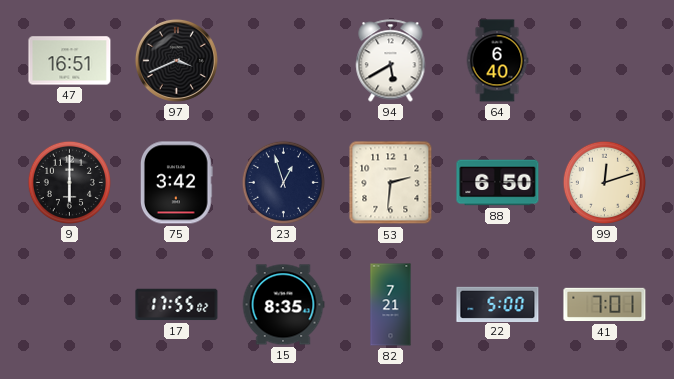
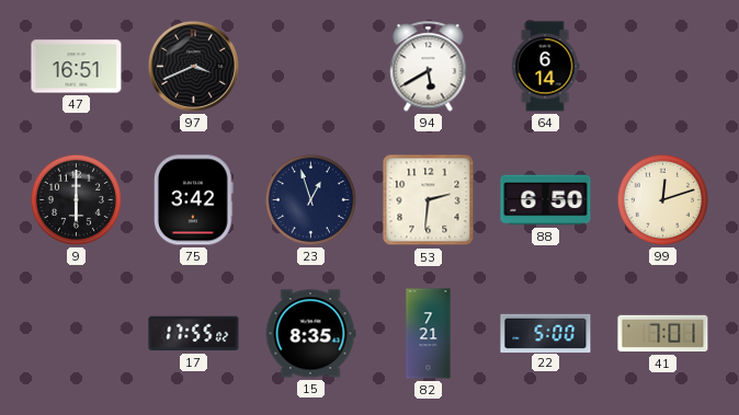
64: 6:40 -> 6:14
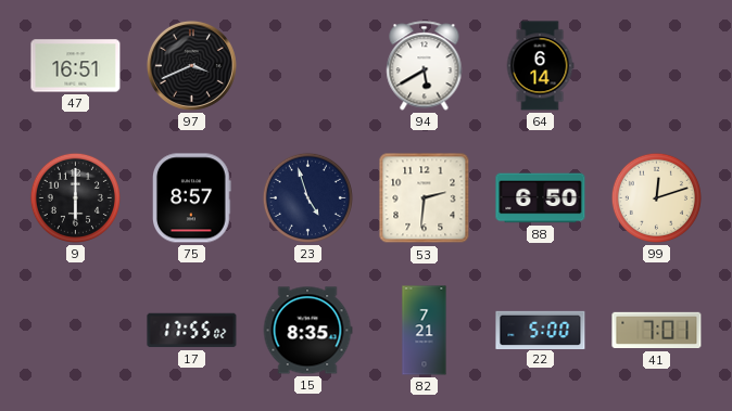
75: 3:42 -> 8:57
23: 12:57 -> 4:57
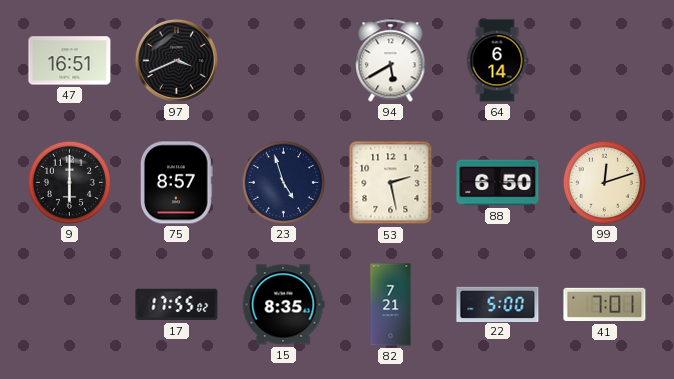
53: 2:31 -> 2:28
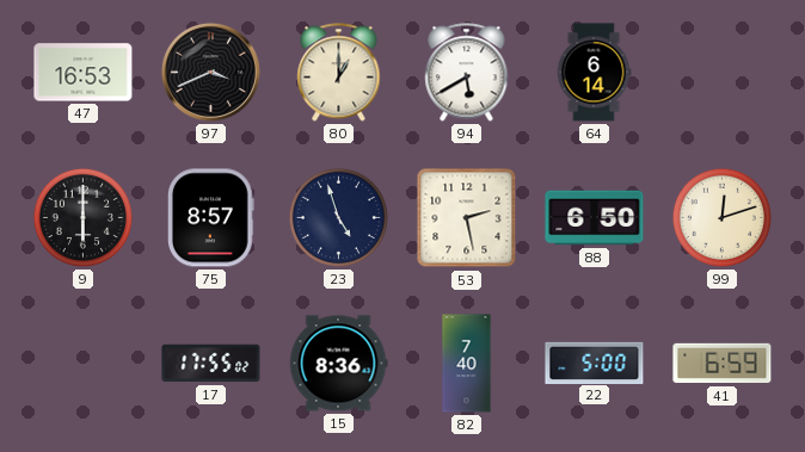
47: 16:51 -> 16:53
80: none -> 1:00
15: 8:35 -> 8:36
82: 7:21 -> 7:40
41: 7:01 -> 6:59
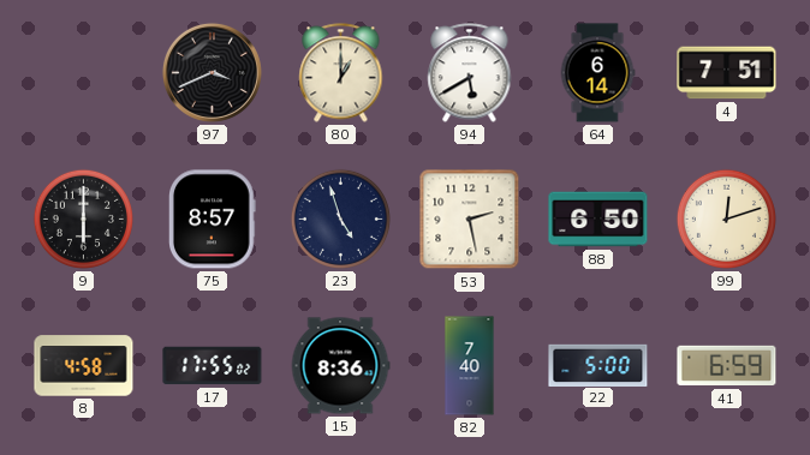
47: 16:53 -> none
4: none -> 7:51
8: none -> 4:58
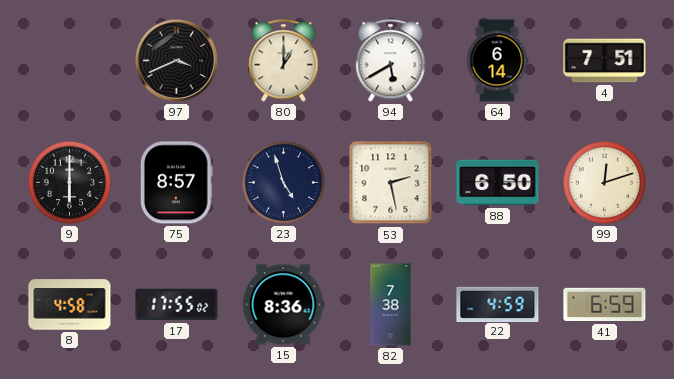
82: 7:40 -> 7:38
22: 5:00 -> 4:59
